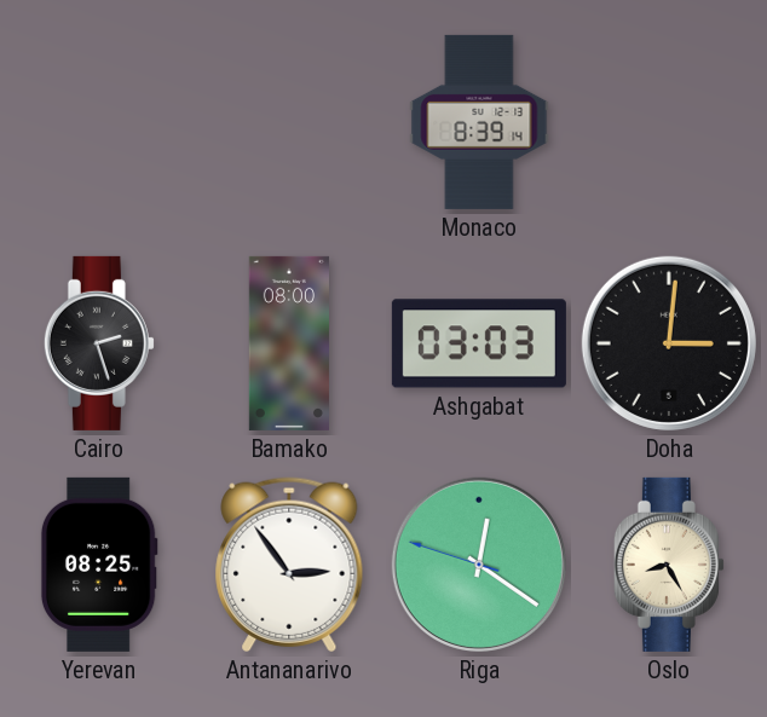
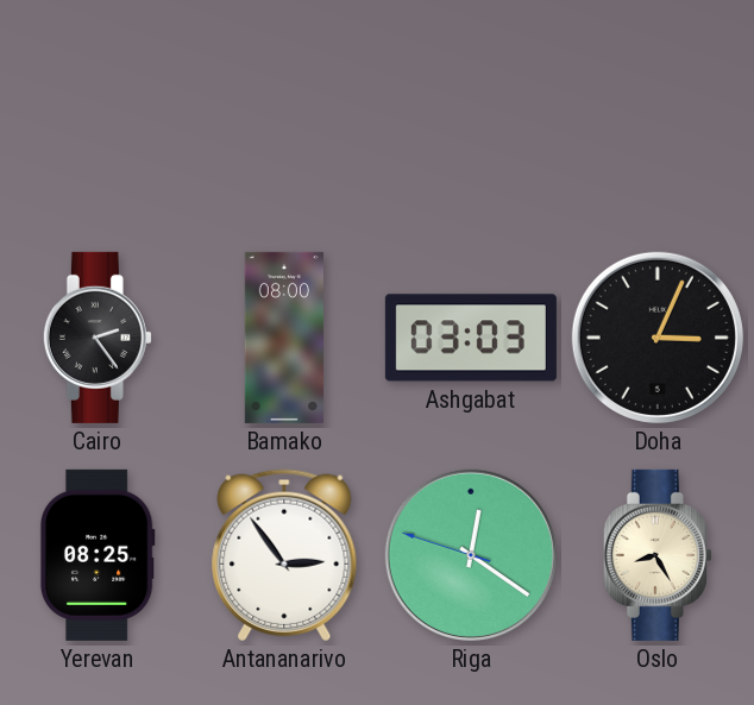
Monaco: 8:39 -> none
Cairo: 2:27 -> 2:24
Doha: 3:01 -> 3:04
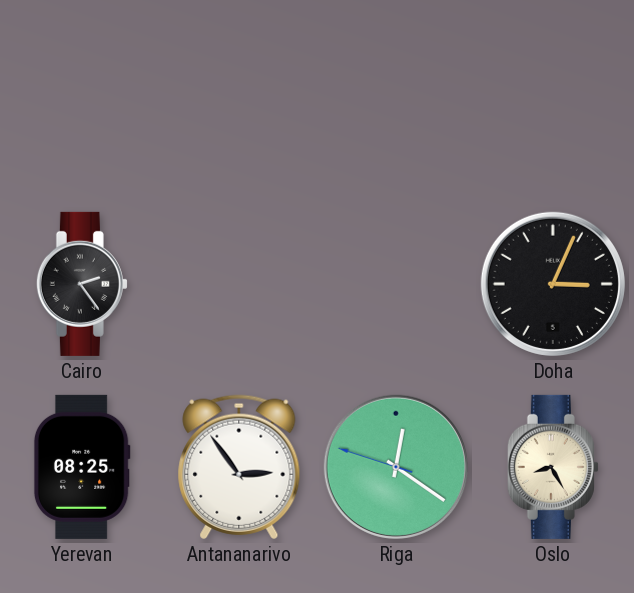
Bamako: 08:00 -> none
Ashgabat: 03:03 -> none
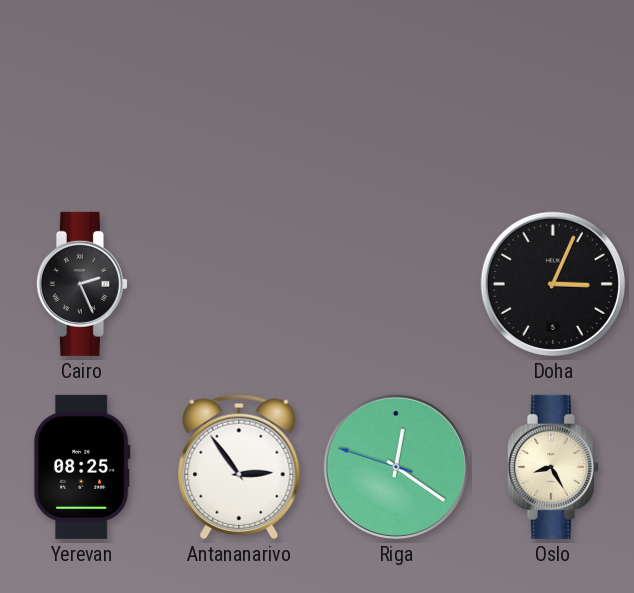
Cairo: 2:24 -> 2:26
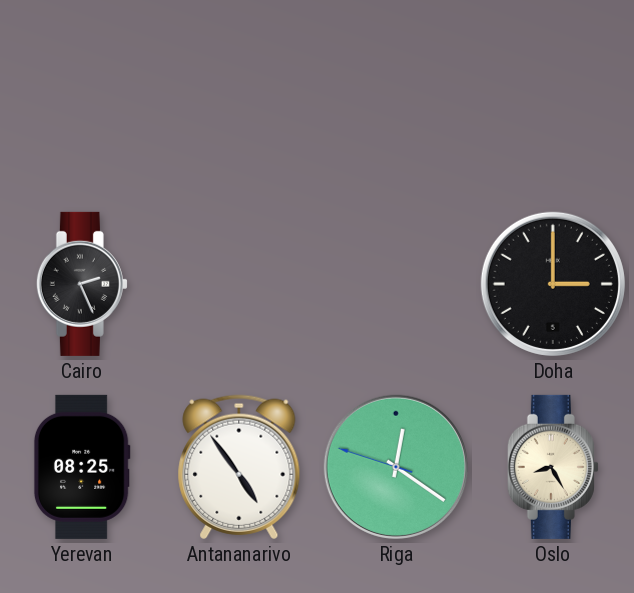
Doha: 3:04 -> 3:00
Antananarivo: 2:54 -> 4:54
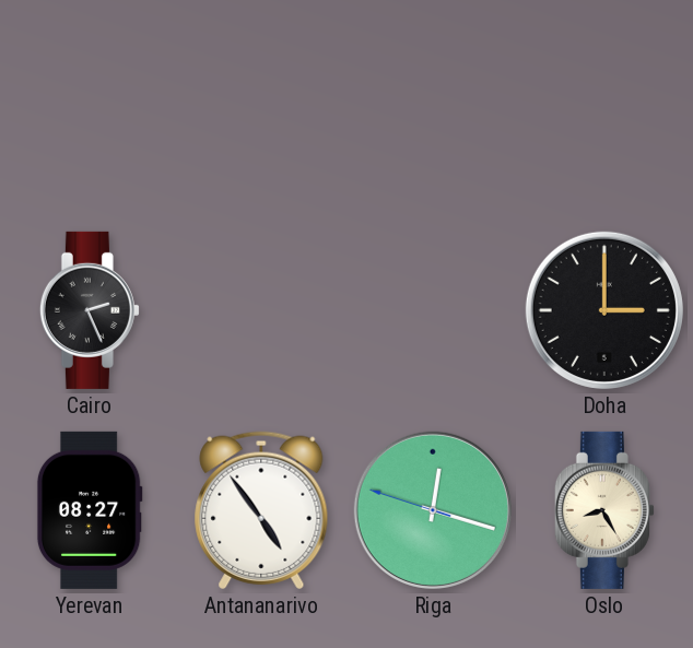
Yerevan: 08:25 -> 08:27
Riga: 12:20 -> 12:17
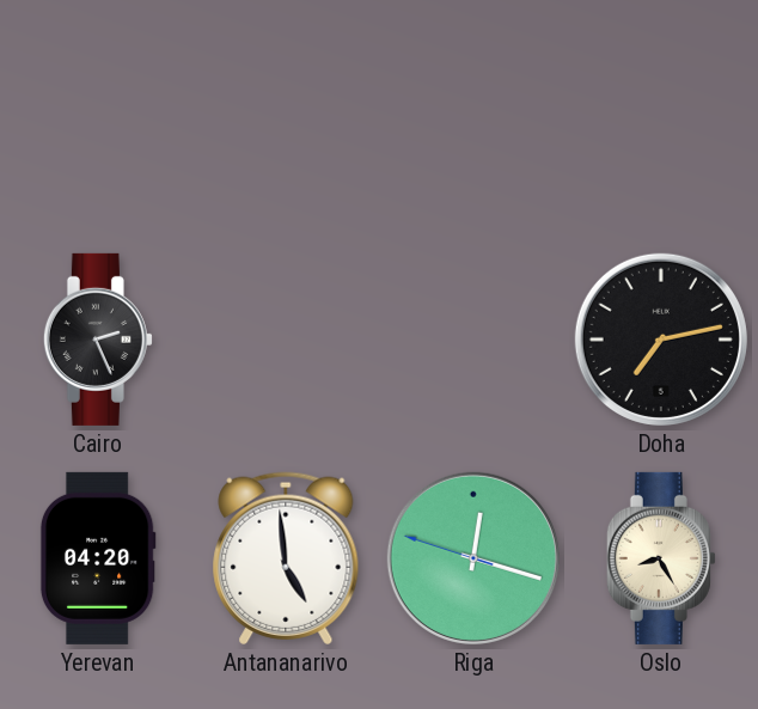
Doha: 3:00 -> 7:13
Yerevan: 08:27 -> 04:20
Antananarivo: 4:54 -> 4:59
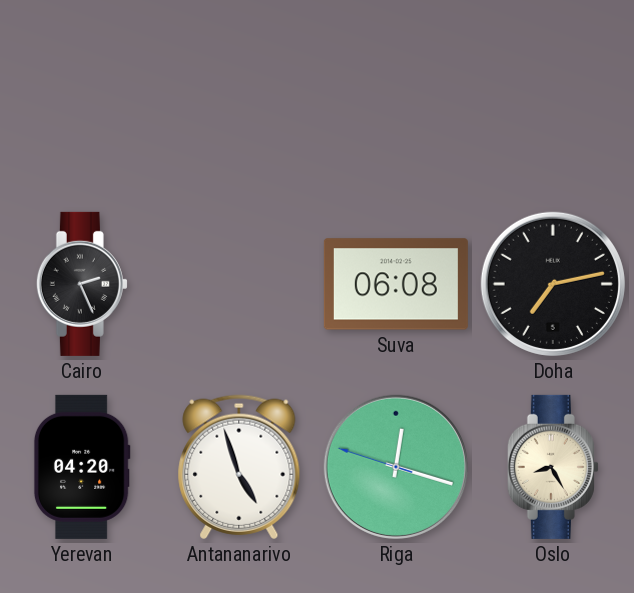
Suva: none -> 06:08
Antananarivo: 4:59 -> 4:57
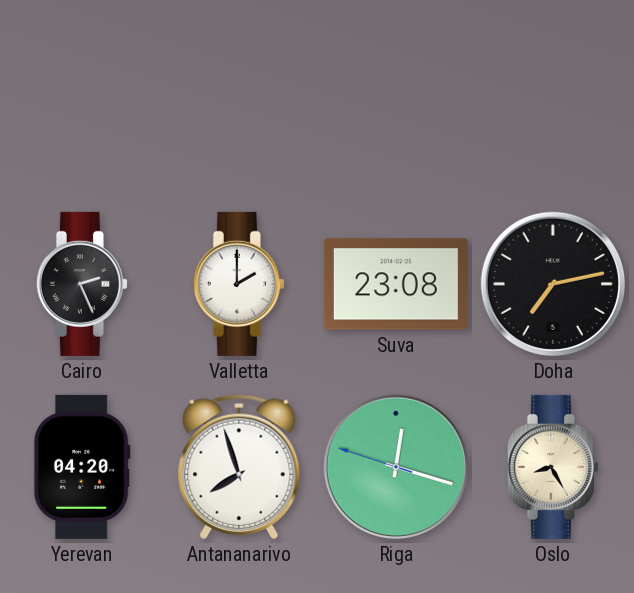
Valletta: none -> 2:00
Suva: 06:08 -> 23:08
Antananarivo: 4:57 -> 7:57
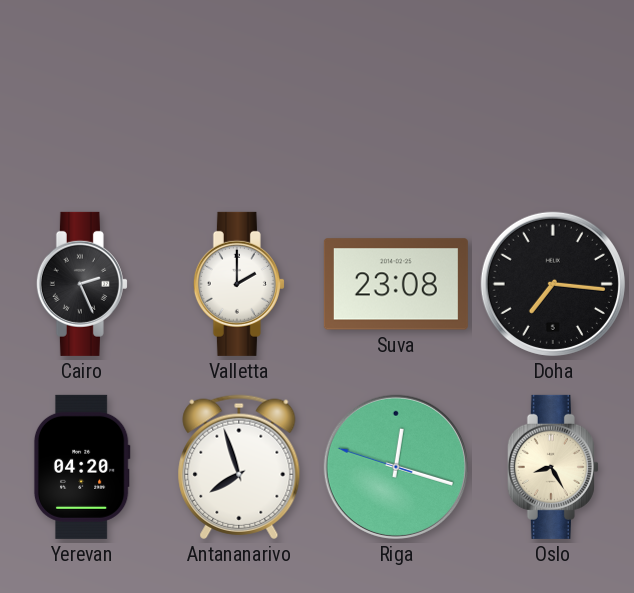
Doha: 7:13 -> 7:16
